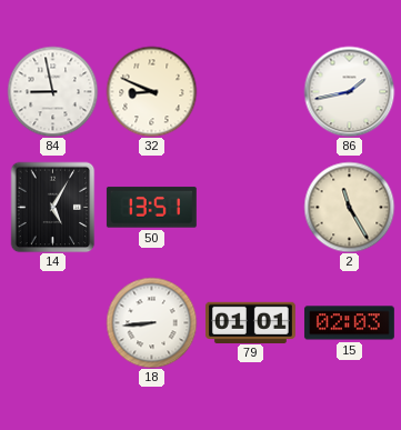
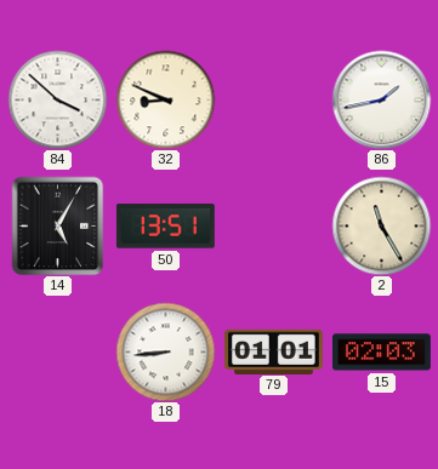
84: 8:58 -> 3:52
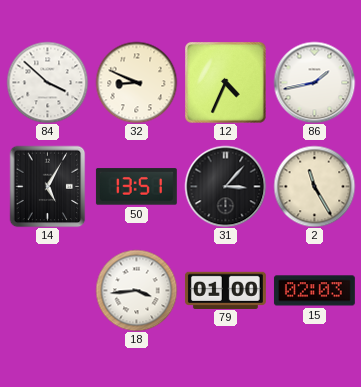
12: none -> 4:34
31: none -> 3:07
18: 8:44 -> 3:44
79: 01:01 -> 01:00
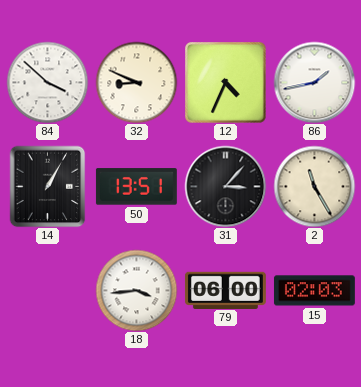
14: 5:05 -> 1:05
79: 01:00 -> 06:00
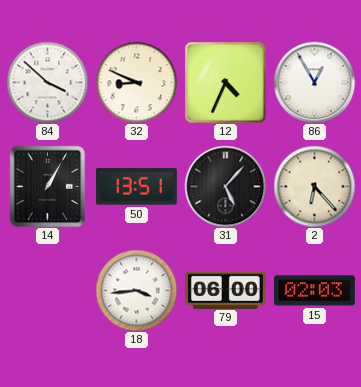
86: 1:43 -> 12:55
31: 3:07 -> 5:07
2: 11:25 -> 6:23
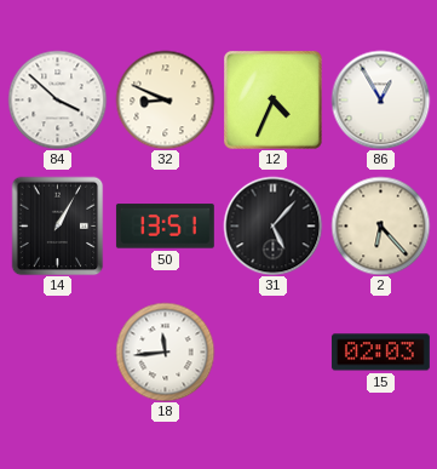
18: 3:44 -> 11:44
79: 06:00 -> none
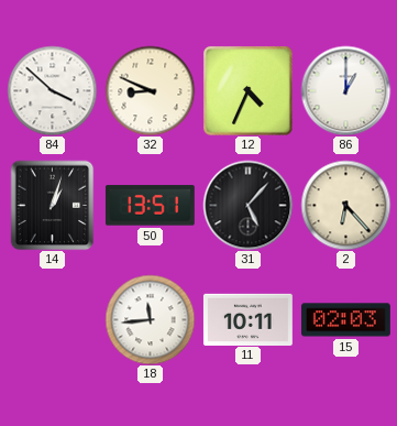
86: 12:55 -> 1:00
14: 1:05 -> 1:03
11: none -> 10:11
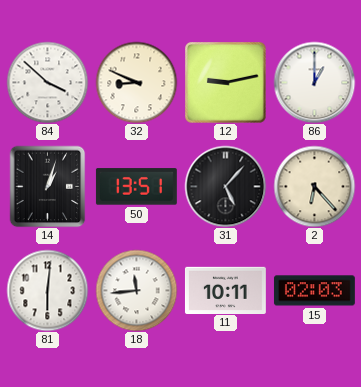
12: 4:34 -> 9:13
81: none -> 6:01
